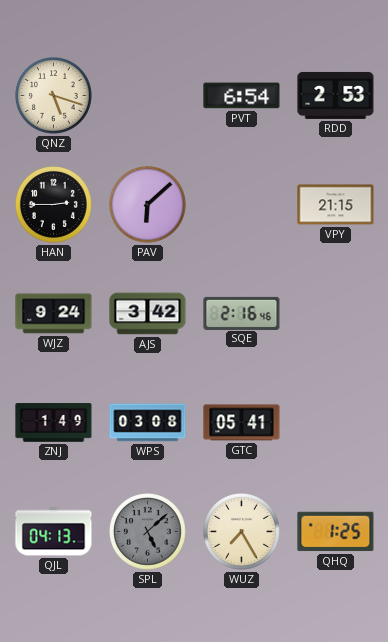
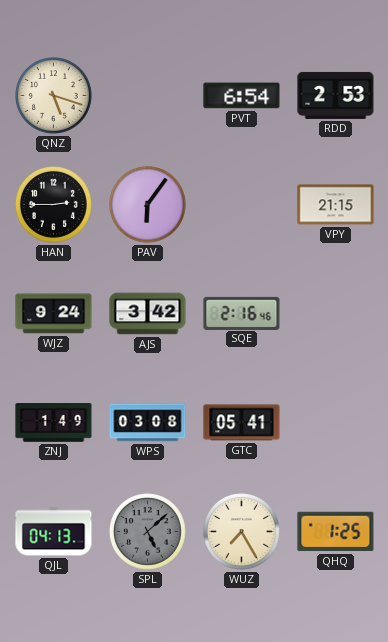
PAV: 6:08 -> 6:06
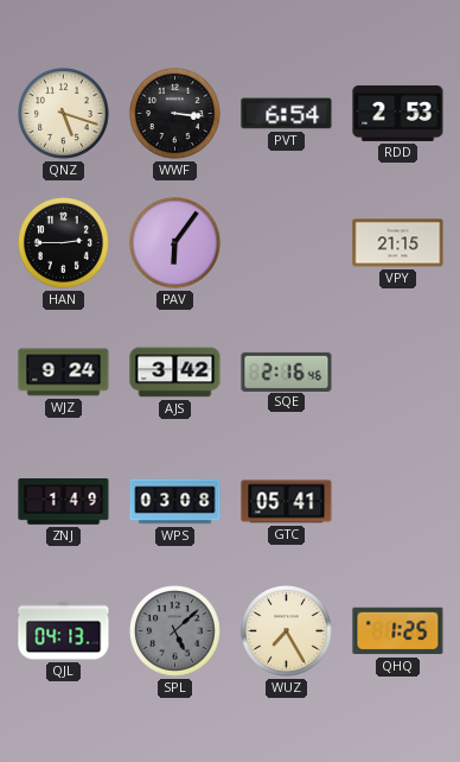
WWF: none -> 3:16
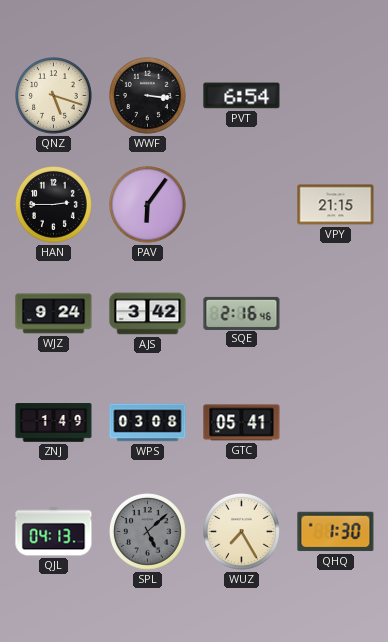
RDD: 2:53 -> none
QHQ: 1:25 -> 1:30
